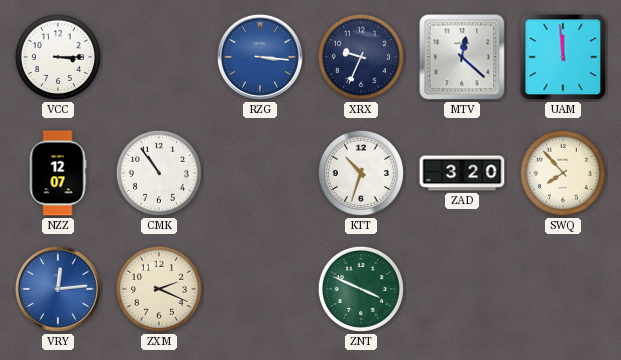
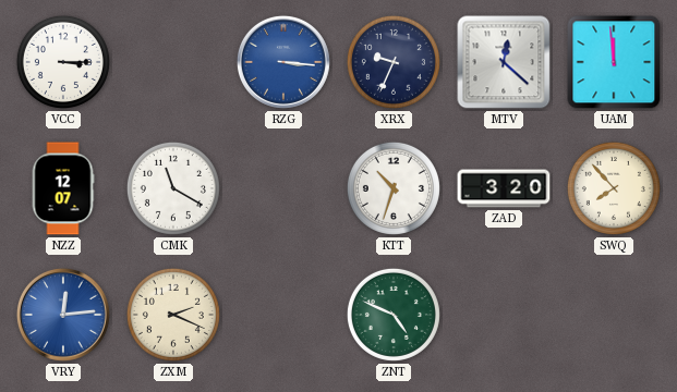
CMK: 10:54 -> 11:20
ZNT: 3:49 -> 4:49
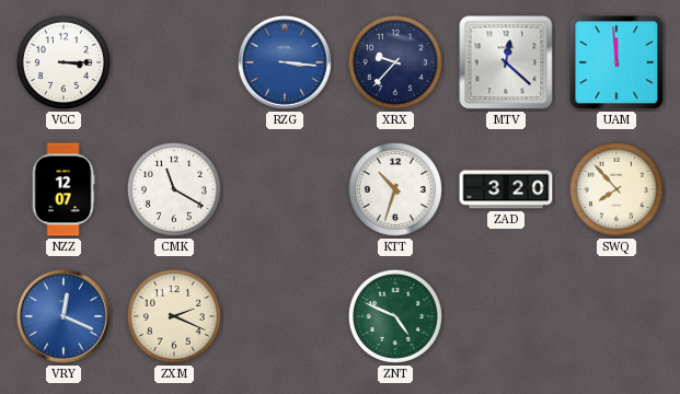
XRX: 9:34 -> 9:37
VRY: 12:14 -> 12:19
